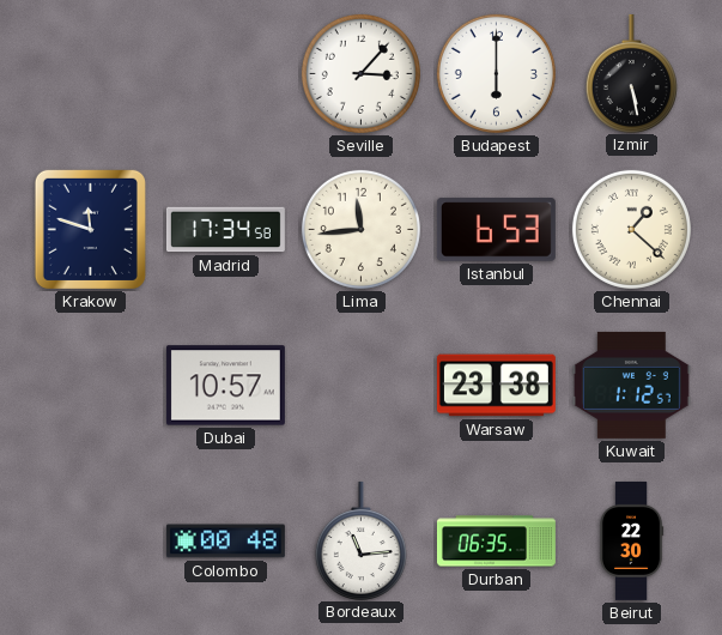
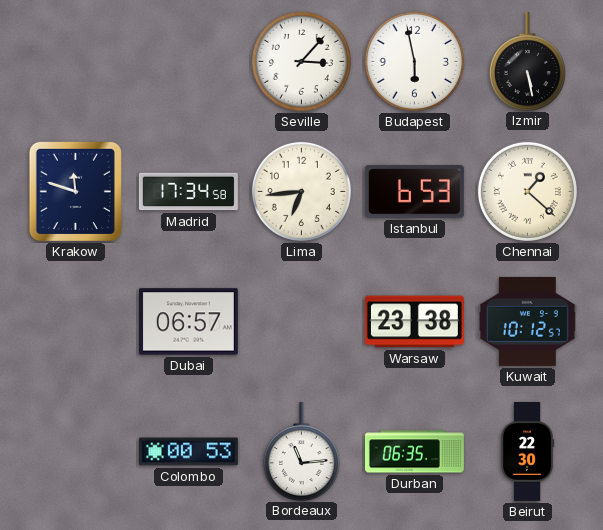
Budapest: 6:00 -> 5:58
Lima: 11:44 -> 6:44
Dubai: 10:57 -> 06:57
Kuwait: 1:12 -> 10:12
Colombo: 00:48 -> 00:53
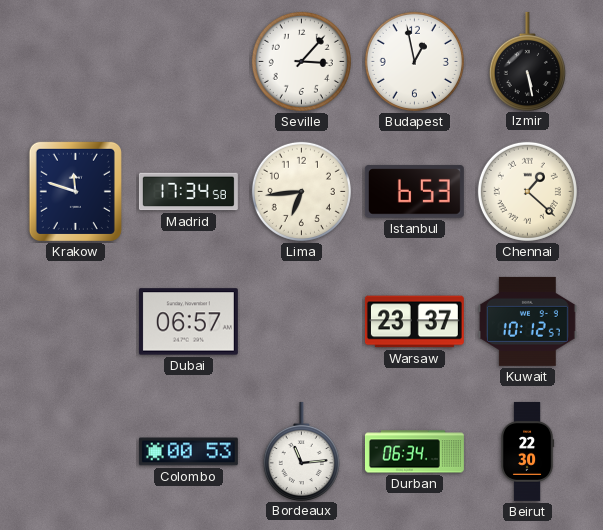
Budapest: 5:58 -> 12:58
Warsaw: 23:38 -> 23:37
Durban: 06:35 -> 06:34
